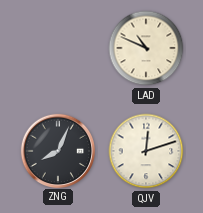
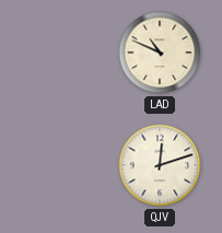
ZNG: 8:04 -> none
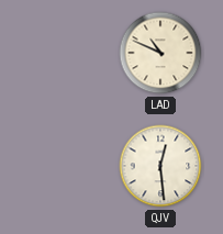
QJV: 12:12 -> 12:29
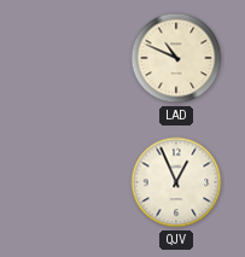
QJV: 12:29 -> 12:56
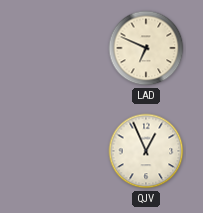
LAD: 10:49 -> 6:49
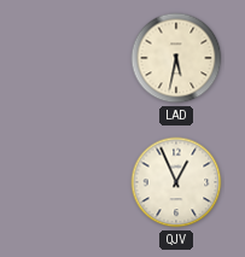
LAD: 6:49 -> 5:32
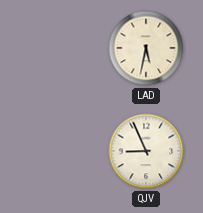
QJV: 12:56 -> 8:56
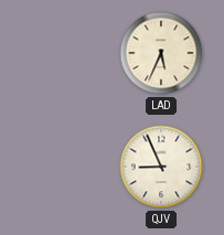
LAD: 5:32 -> 5:34
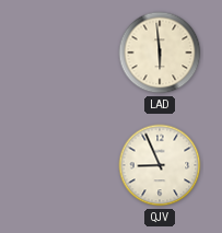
LAD: 5:34 -> 5:59
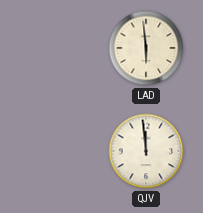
QJV: 8:56 -> 11:59
